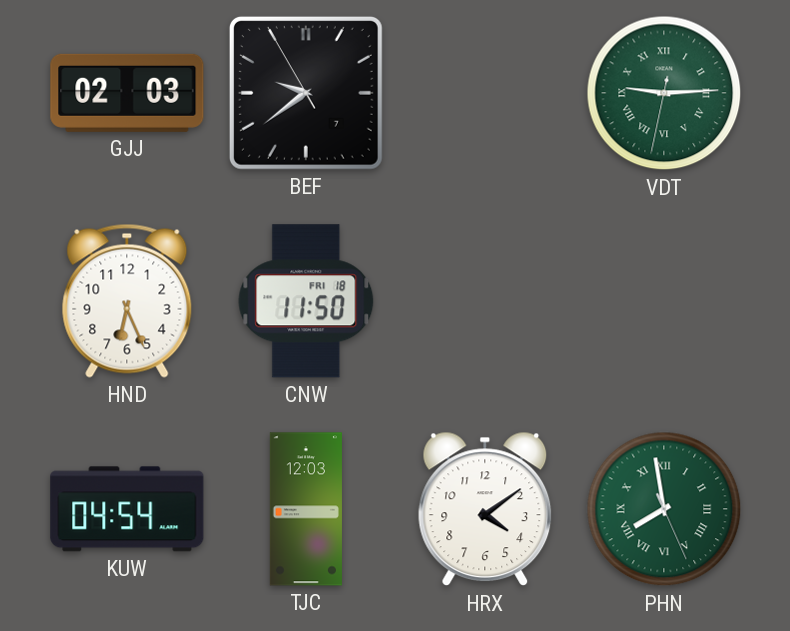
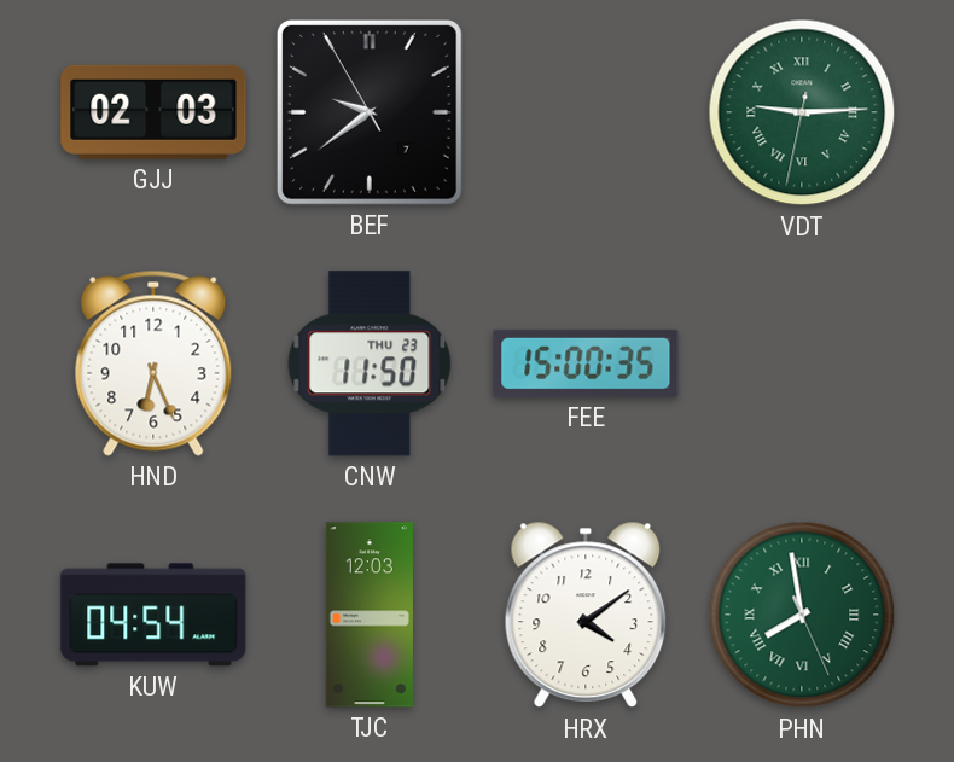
CNW date: FRI 18 -> THU 23
FEE: none -> 15:00
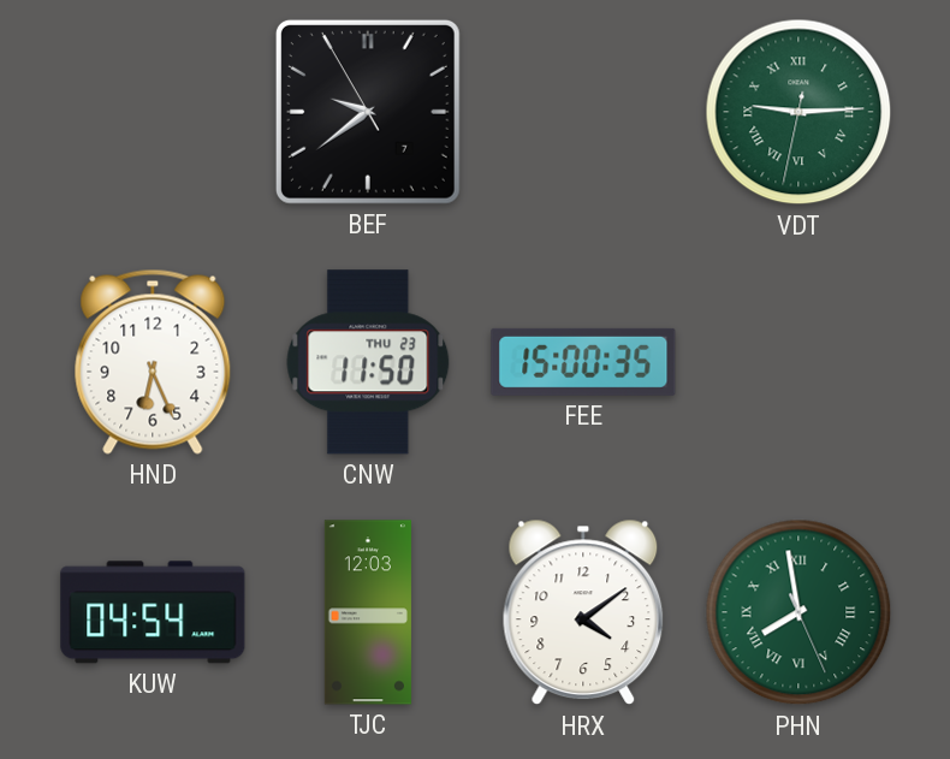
GJJ: 02:03 -> none
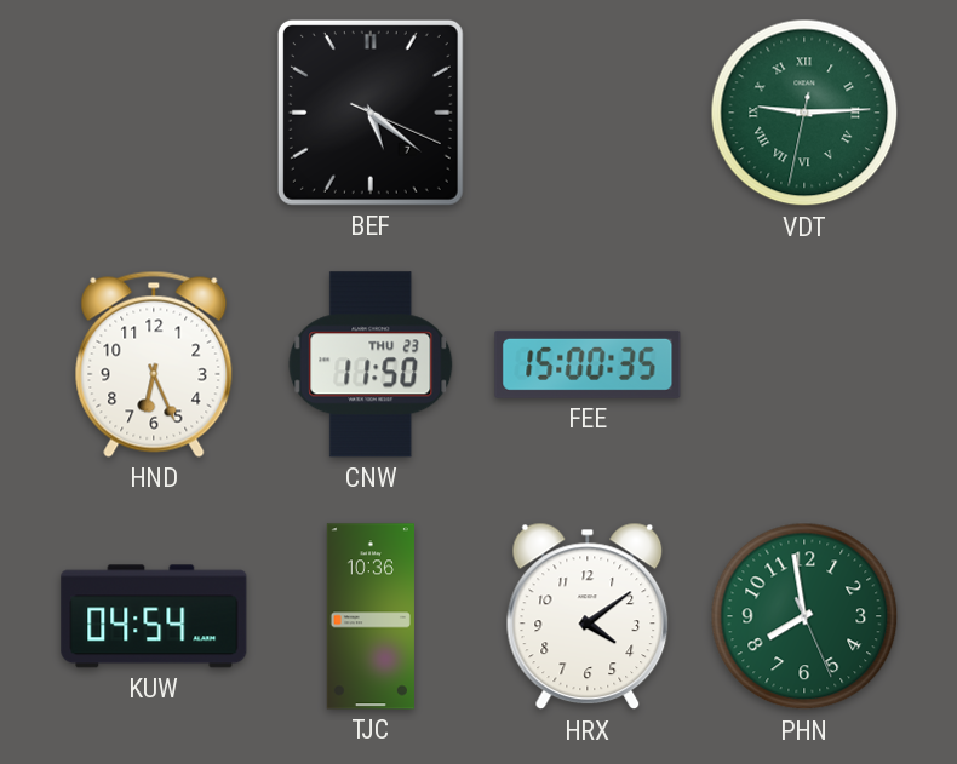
BEF: 9:38 -> 5:21
TJC: 12:03 -> 10:36
PHN numerals: Roman -> Arabic
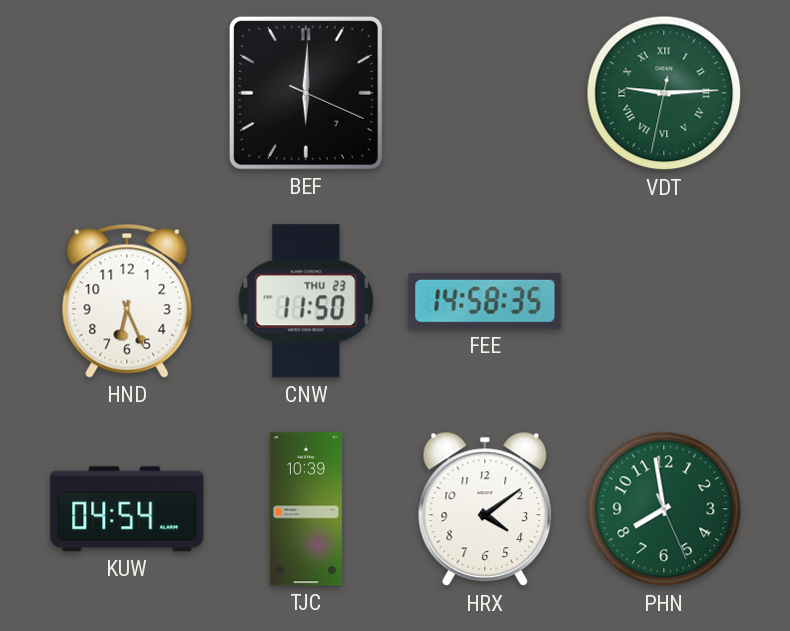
BEF: 5:21 -> 6:00
FEE: 15:00 -> 14:58
TJC: 10:36 -> 10:39
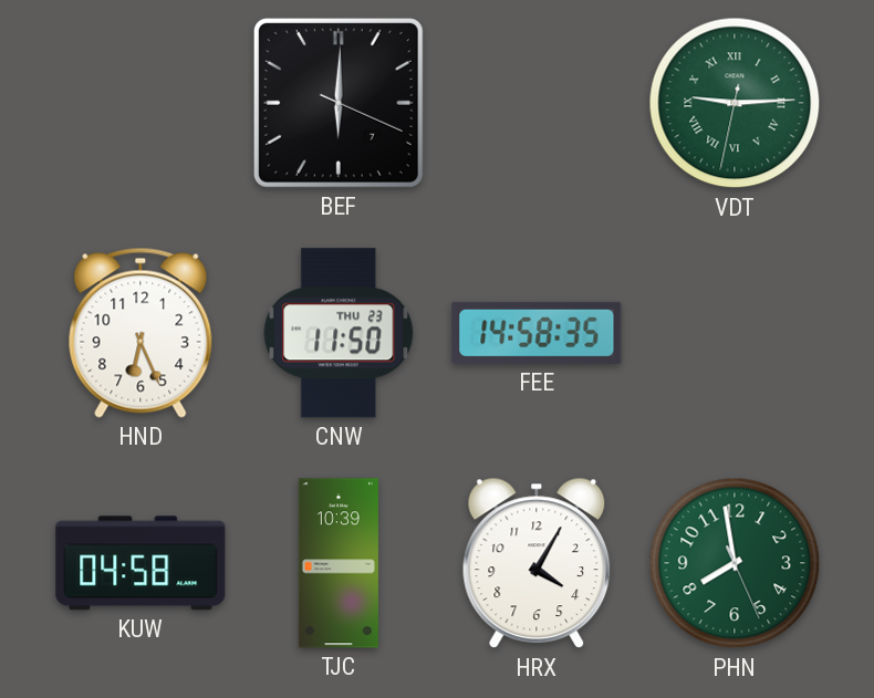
KUW: 04:54 -> 04:58
HRX: 4:09 -> 4:05
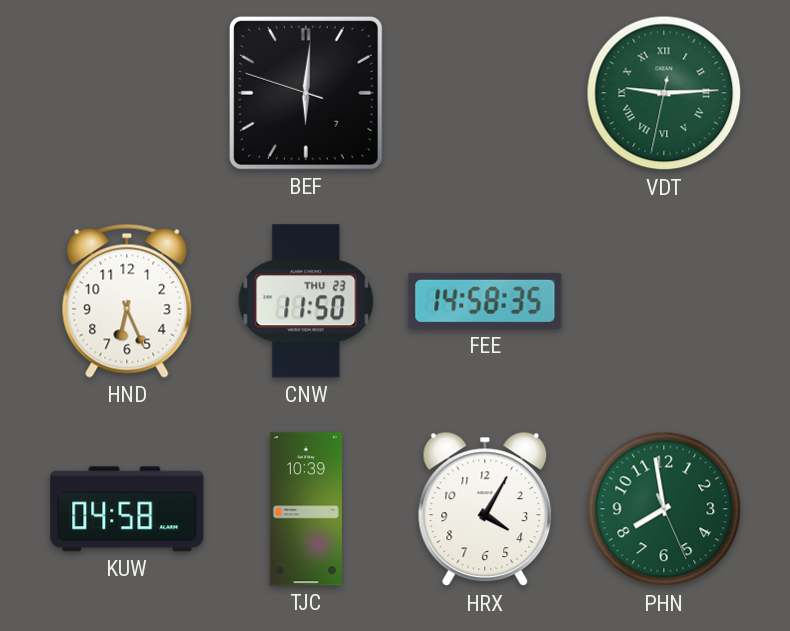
BEF: 6:00:19 -> 6:00:48
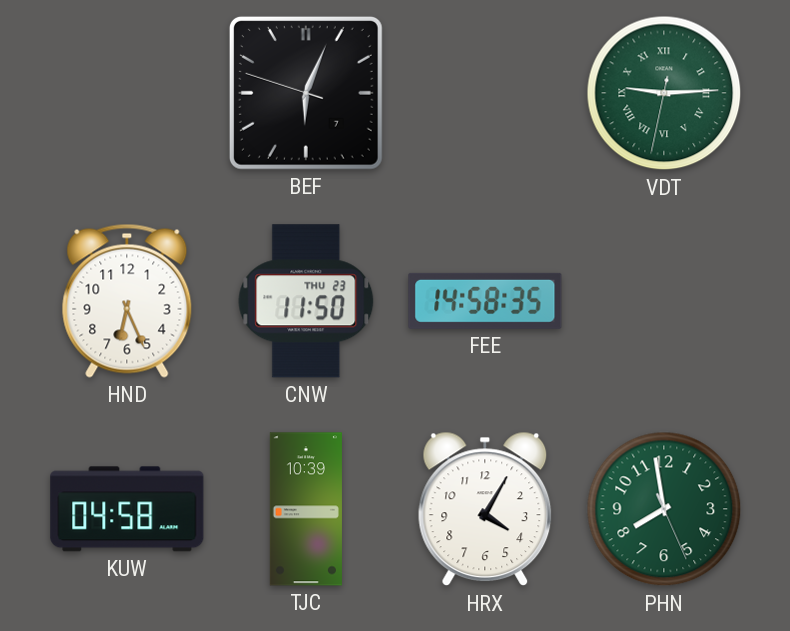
BEF: 6:00 -> 6:03
